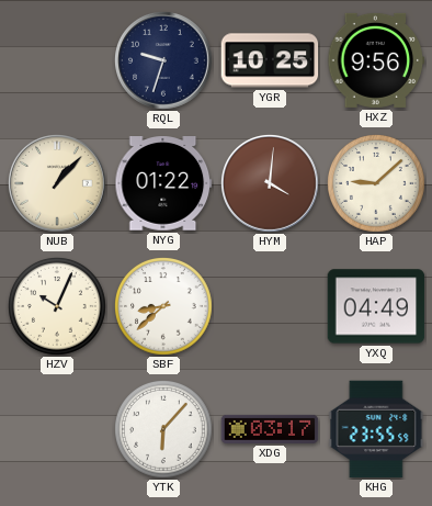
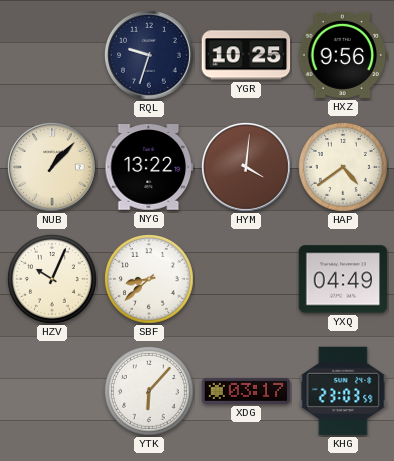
NYG: 01:22 -> 13:22
HAP: 9:08 -> 4:39
KHG: 23:55 -> 23:03
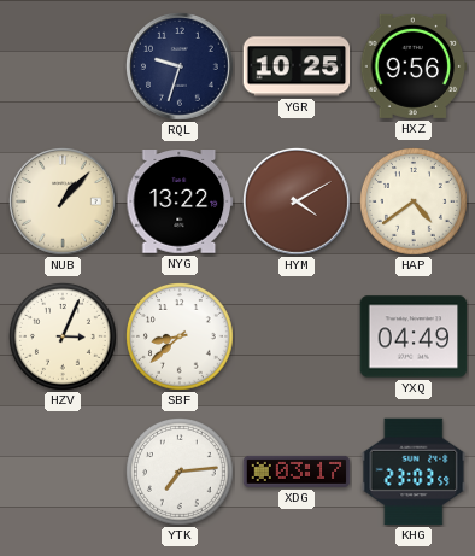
HYM: 4:01 -> 4:10
HZV: 10:04 -> 3:04
YTK: 6:07 -> 7:14
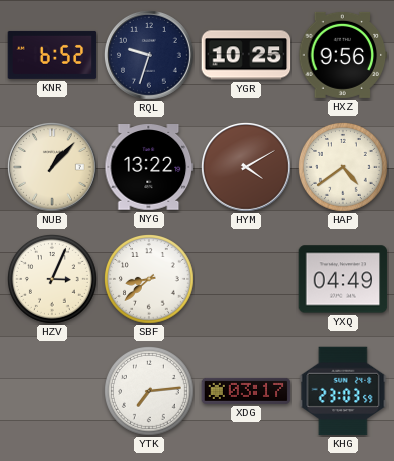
KNR: none -> 6:52
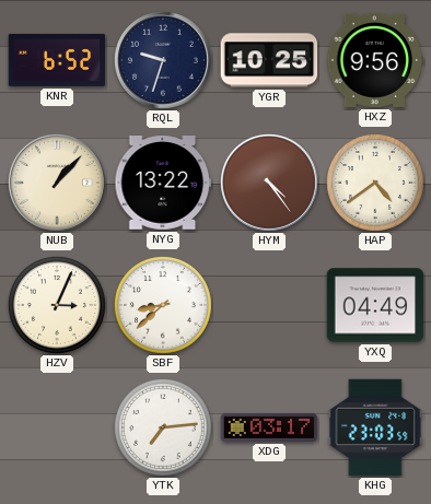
HYM: 4:10 -> 4:24
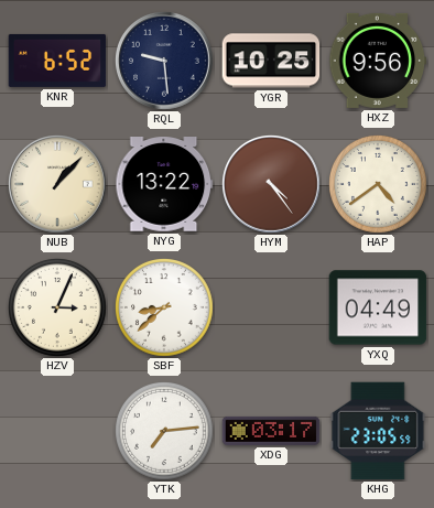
RQL: 9:33 -> 9:29
KHG: 23:03 -> 23:05
